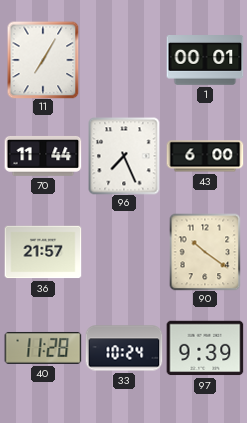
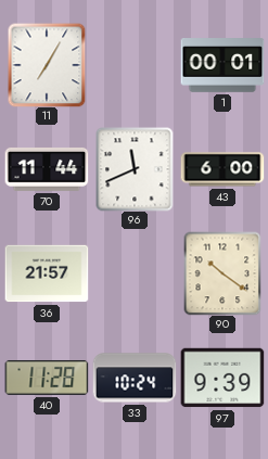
96: 7:26 -> 11:41
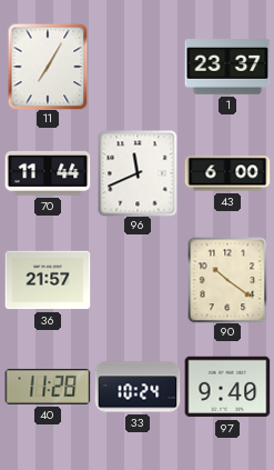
1: 00:01 -> 23:37
97: 9:39 -> 9:40
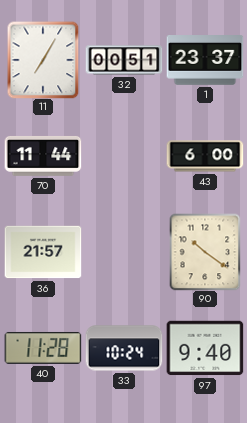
32: none -> 00:51
96: 11:41 -> none
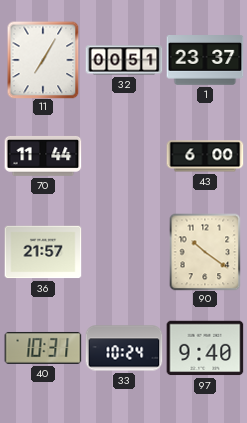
40: 11:28 -> 10:31
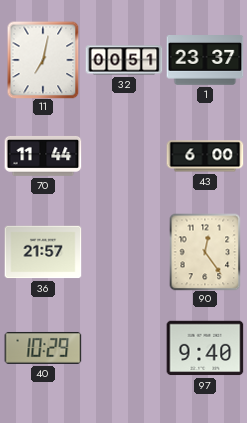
11: 7:05 -> 7:02
90: 10:21 -> 12:24
40: 10:31 -> 10:29
33: 10:24 -> none
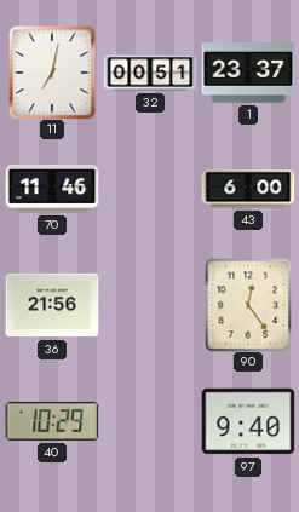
70: 11:44 -> 11:46
36: 21:57 -> 21:56
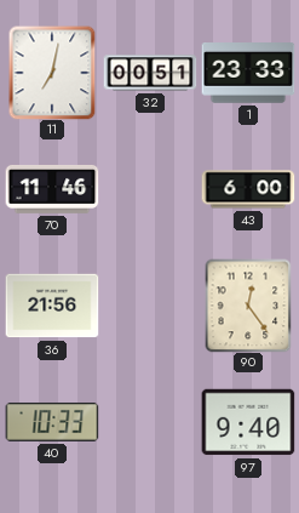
1: 23:37 -> 23:33
40: 10:29 -> 10:33
